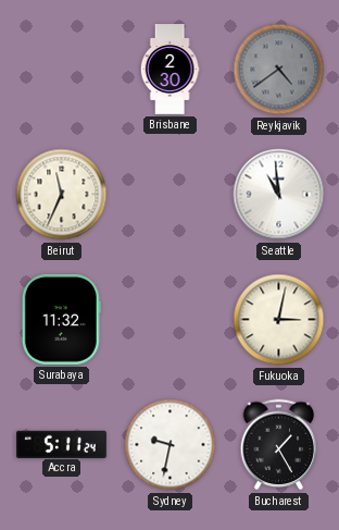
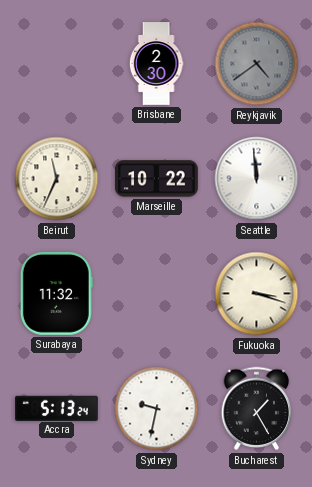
Marseille: none -> 10:22
Seattle: 10:59 -> 11:59
Fukuoka: 3:02 -> 3:18
Accra: 5:11 -> 5:13
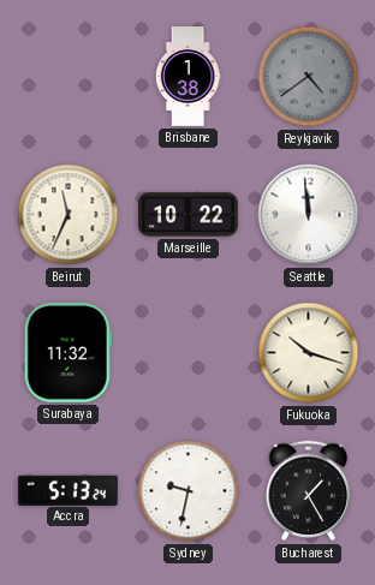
Brisbane: 2:30 -> 1:38
Fukuoka: 3:18 -> 10:18
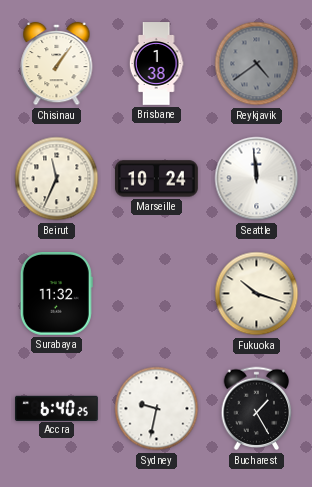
Chisinau: none -> 1:06
Marseille: 10:22 -> 10:24
Accra: 5:13 -> 6:40
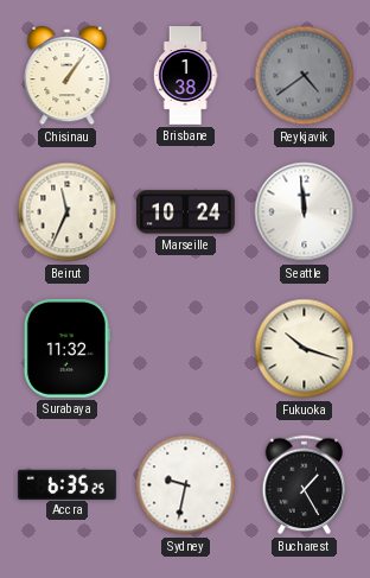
Accra: 6:40 -> 6:35
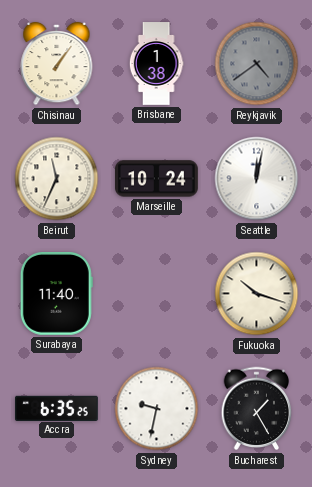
Seattle: 11:59 -> 12:02
Surabaya: 11:32 -> 11:40
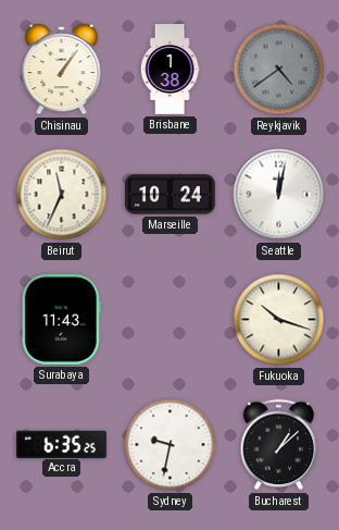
Surabaya: 11:40 -> 11:43
Bucharest: 1:25 -> 1:08
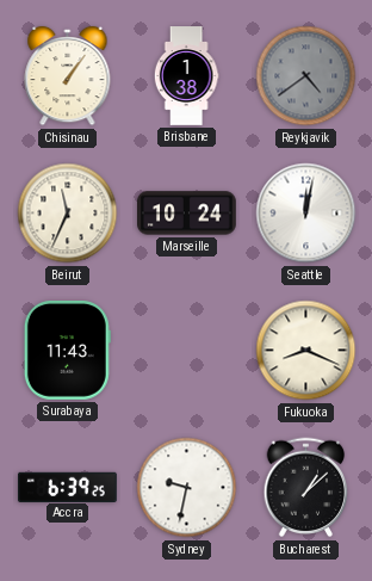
Fukuoka: 10:18 -> 8:19
Accra: 6:35 -> 6:39
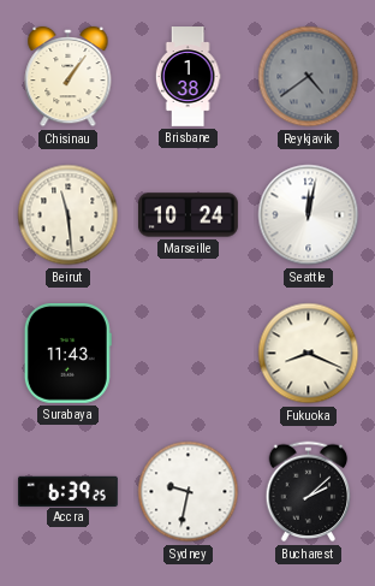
Beirut: 11:34 -> 11:29
Bucharest: 1:08 -> 2:08
